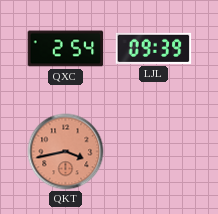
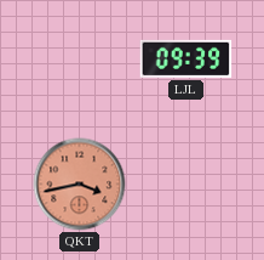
QXC: 2:54 -> none
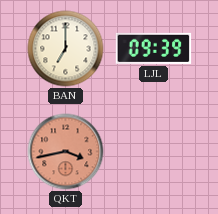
BAN: none -> 7:00
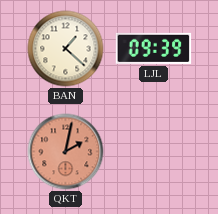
BAN: 7:00 -> 1:22
QKT: 3:43 -> 2:02
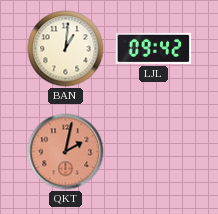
BAN: 1:22 -> 1:01
LJL: 09:39 -> 09:42
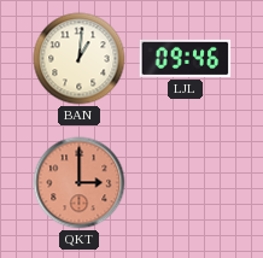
LJL: 09:42 -> 09:46
QKT: 2:02 -> 3:00
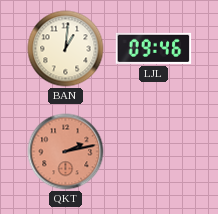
QKT: 3:00 -> 2:13
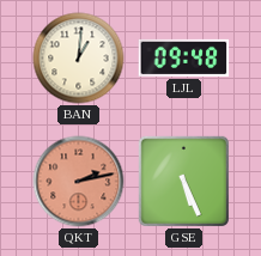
LJL: 09:46 -> 09:48
GSE: none -> 5:26
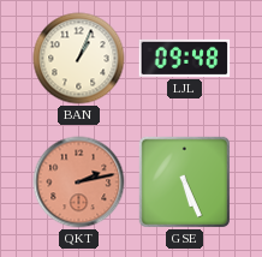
BAN: 1:01 -> 1:04
